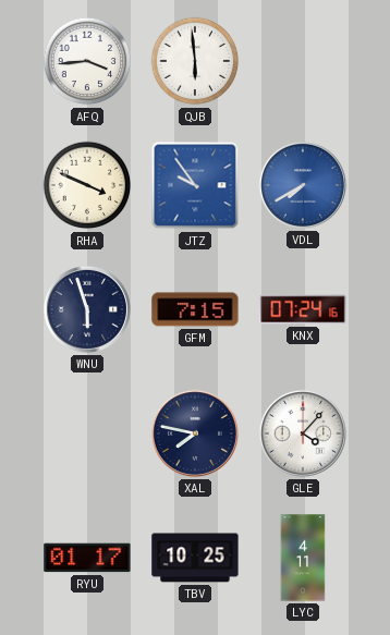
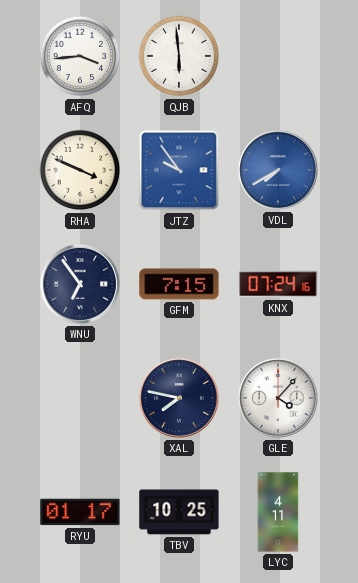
WNU: 5:57 -> 6:54
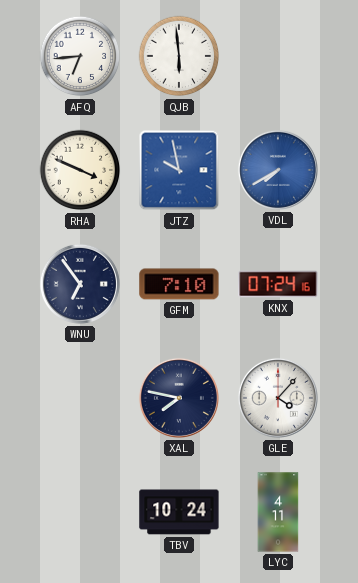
AFQ: 3:44 -> 6:44
JTZ: 9:54 -> 9:58
GFM: 7:15 -> 7:10
RYU: 01:17 -> none
TBV: 10:25 -> 10:24
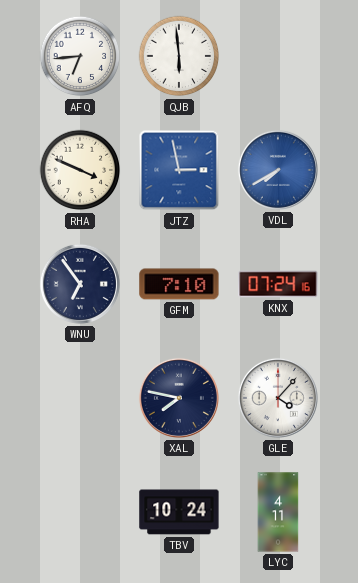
JTZ: 9:58 -> 2:58
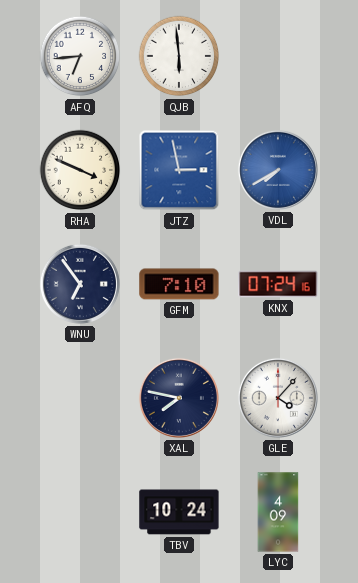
LYC: 4:11 -> 4:09
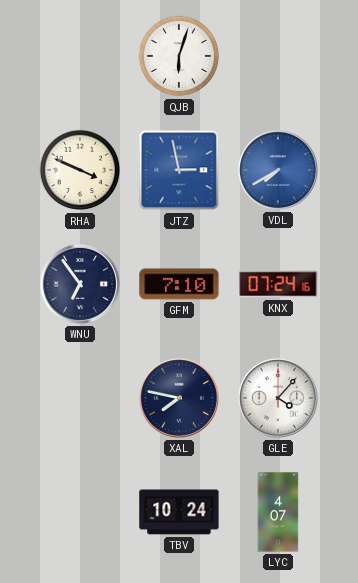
AFQ: 6:44 -> none
QJB: 5:59 -> 6:03
LYC: 4:09 -> 4:07
